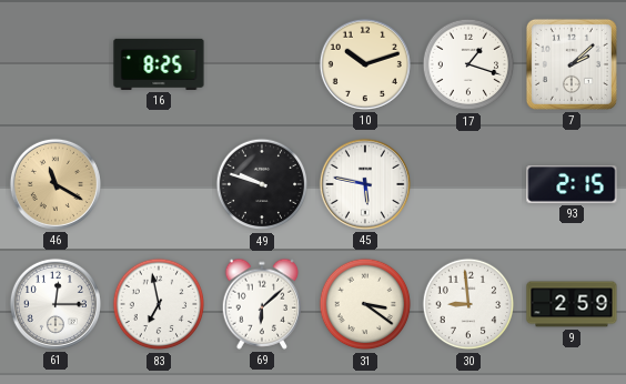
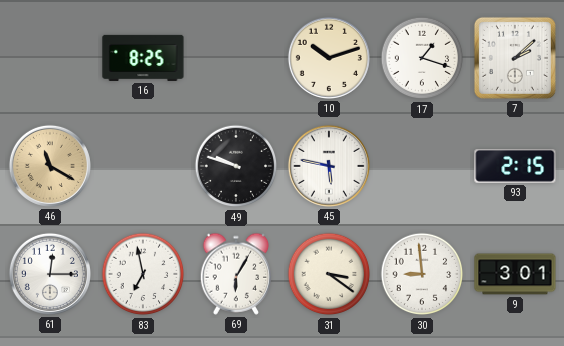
69: 6:08 -> 6:05
9: 2:59 -> 3:01
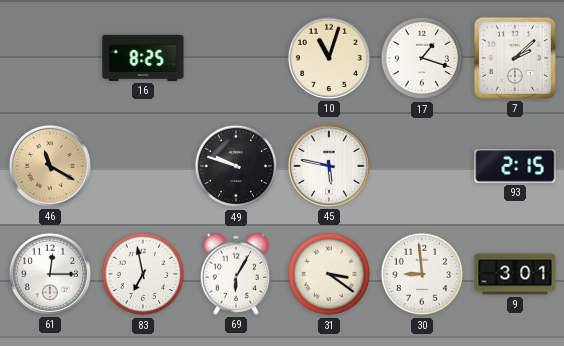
10: 10:12 -> 11:03
